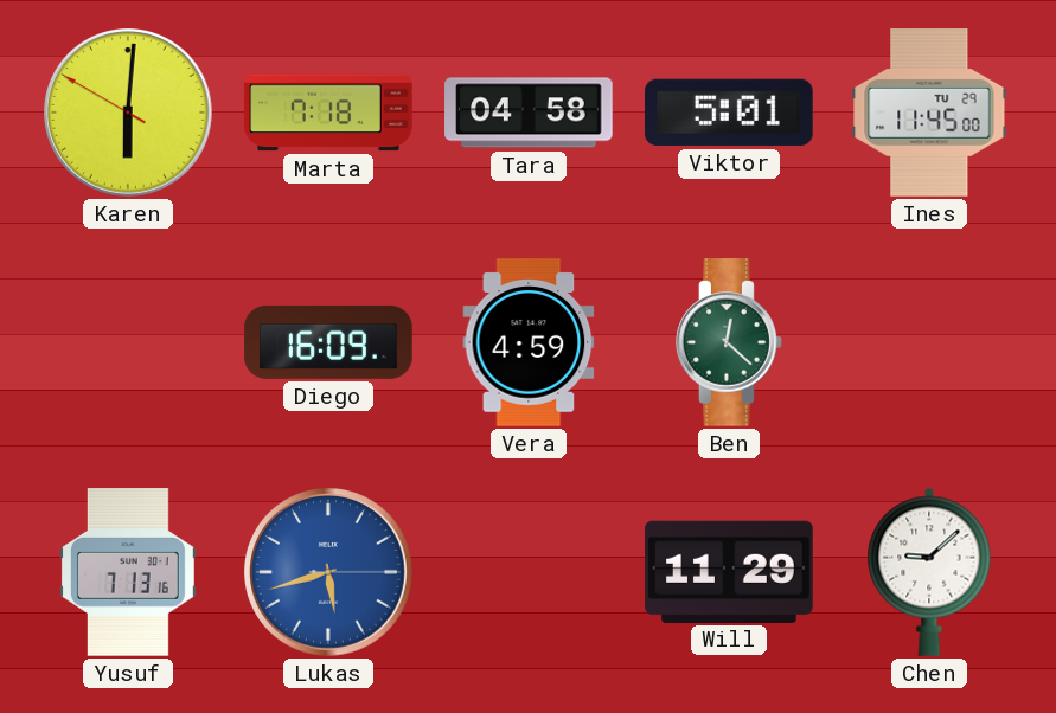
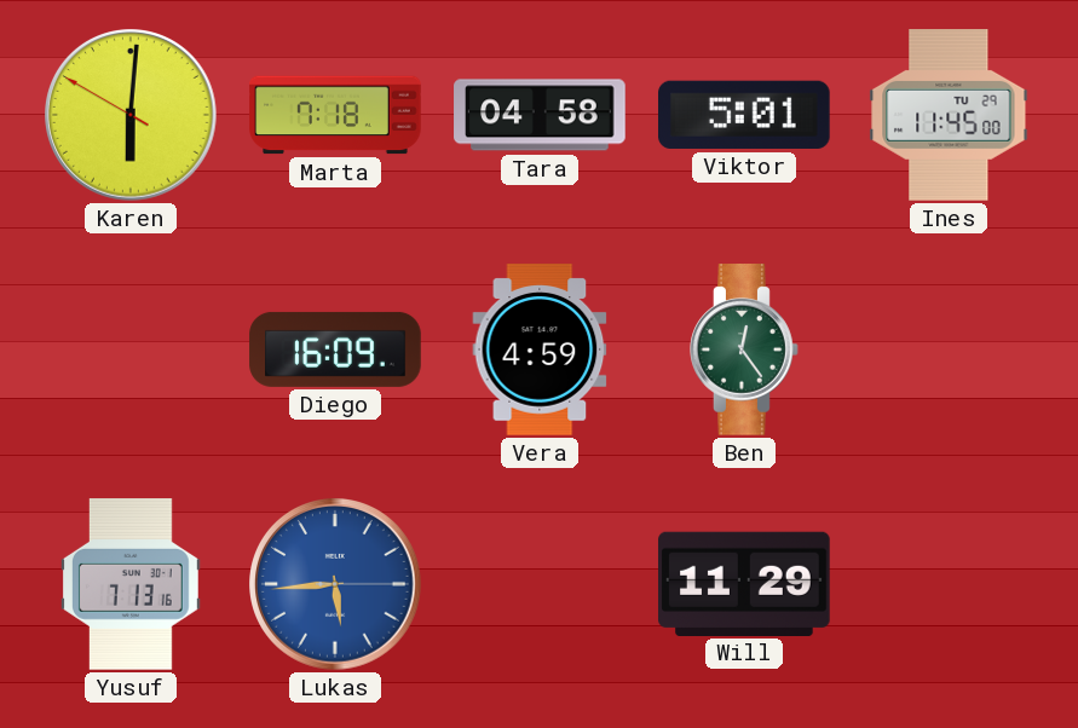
Ben: 12:22 -> 12:24
Lukas: 5:42 -> 5:44
Chen: 9:08 -> none
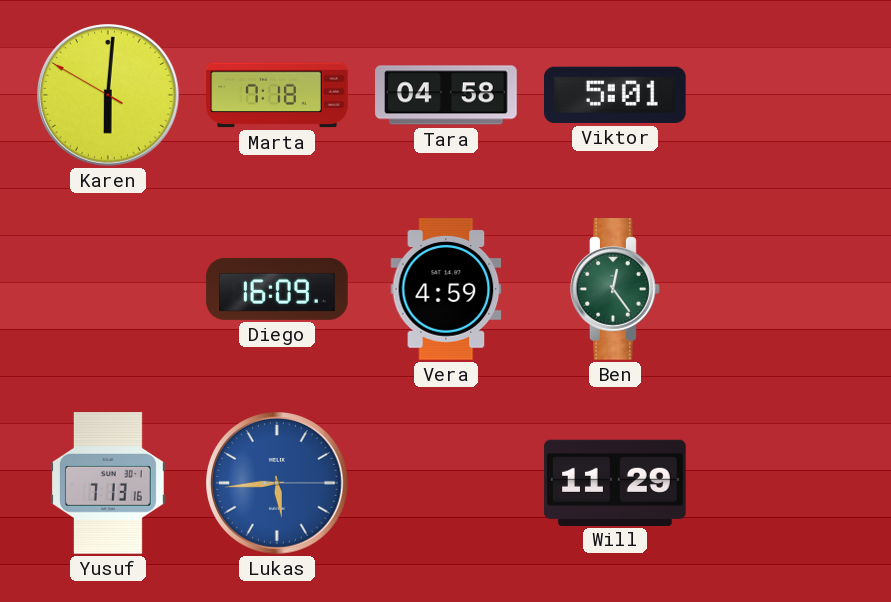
Ines: 11:45 -> none
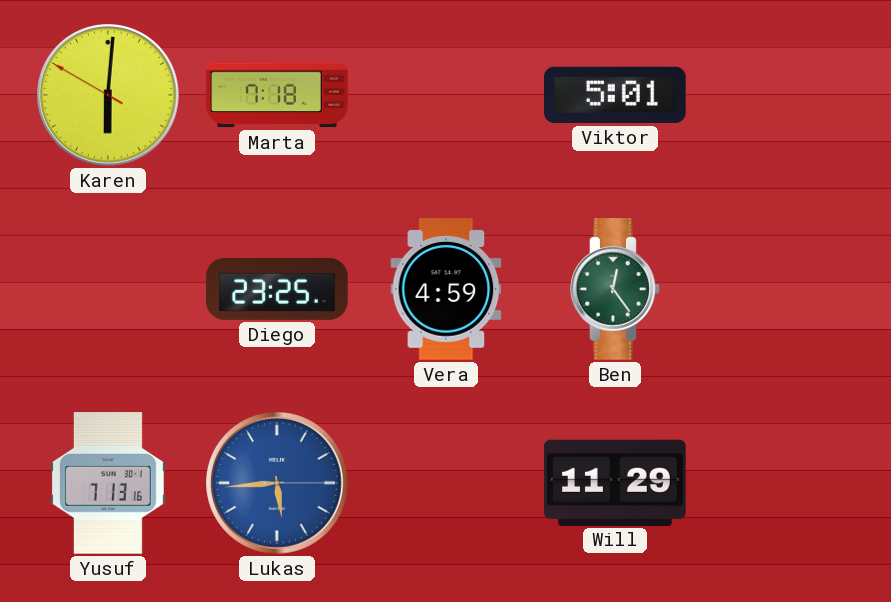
Tara: 04:58 -> none
Diego: 16:09 -> 23:25
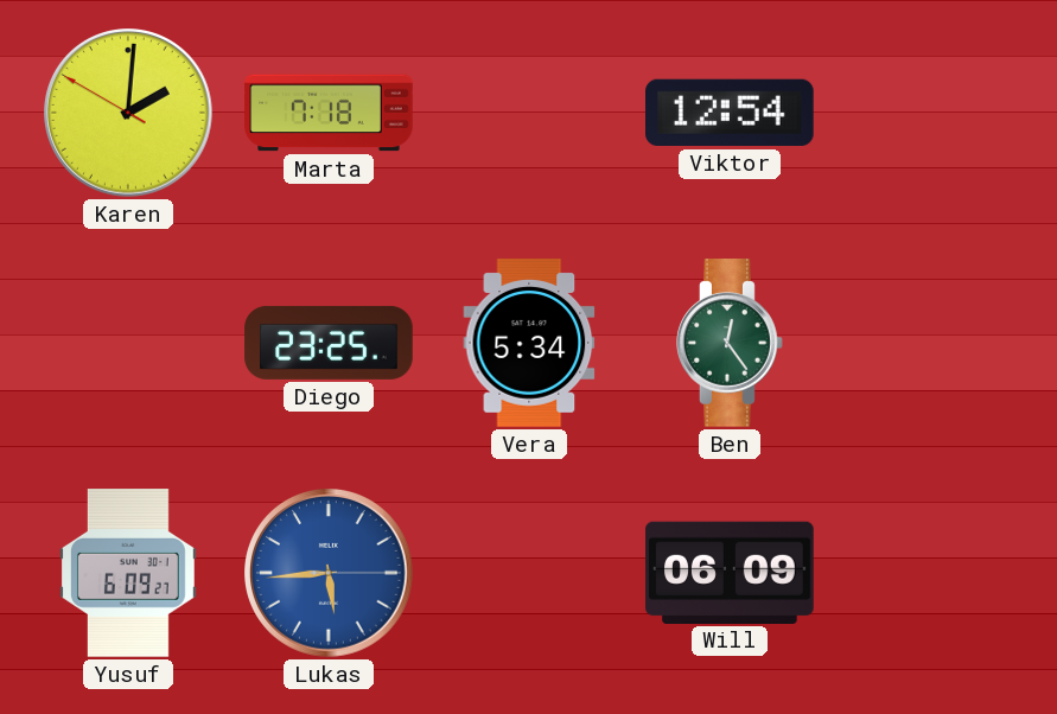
Karen: 6:00 -> 2:00
Viktor: 5:01 -> 12:54
Vera: 4:59 -> 5:34
Yusuf: 7:13 -> 6:09
Will: 11:29 -> 06:09
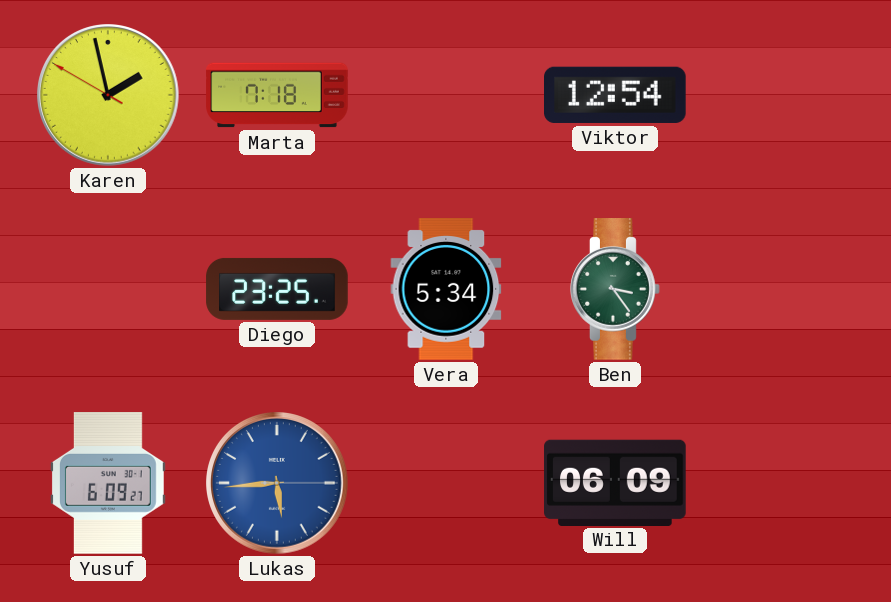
Karen: 2:00 -> 1:57
Ben: 12:24 -> 3:24
